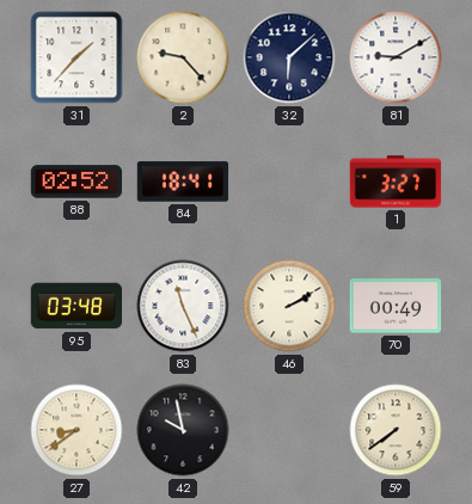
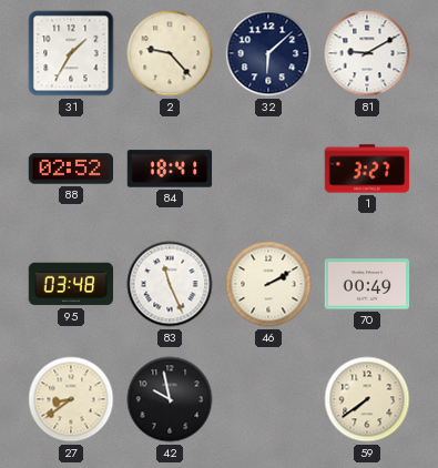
31: 1:37 -> 1:35
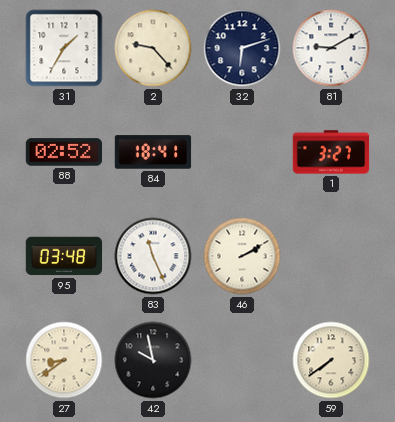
32: 6:08 -> 6:12
70: 00:49 -> none
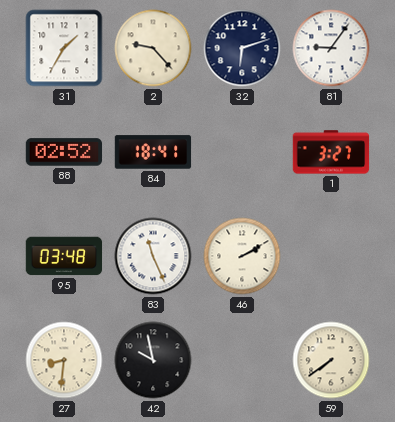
81: 9:10 -> 9:06
27: 8:39 -> 8:31
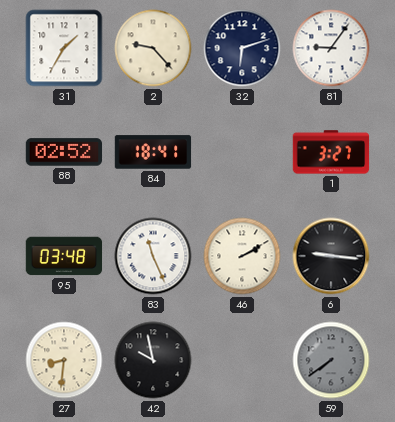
6: none -> 9:16
59 dial: cream -> grey
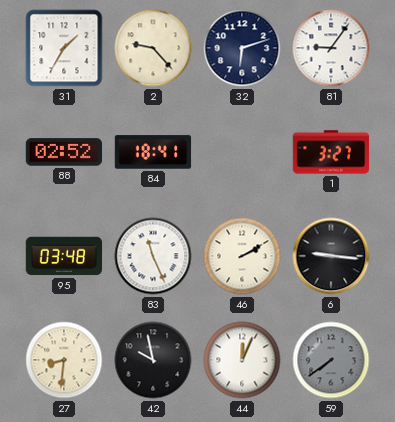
44: none -> 12:04
